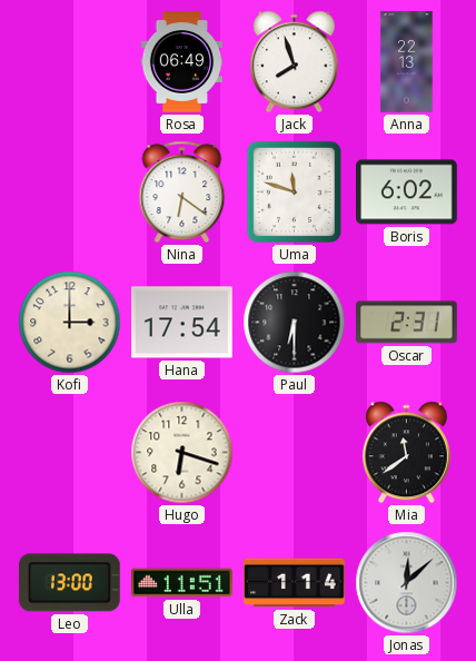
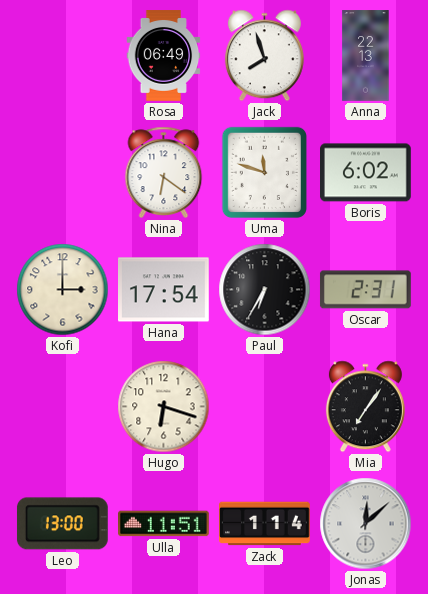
Paul: 6:30 -> 6:35
Mia: 11:39 -> 7:06
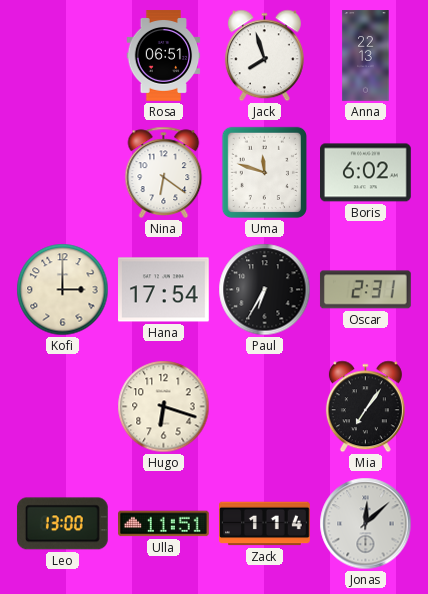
Rosa: 06:49 -> 06:51
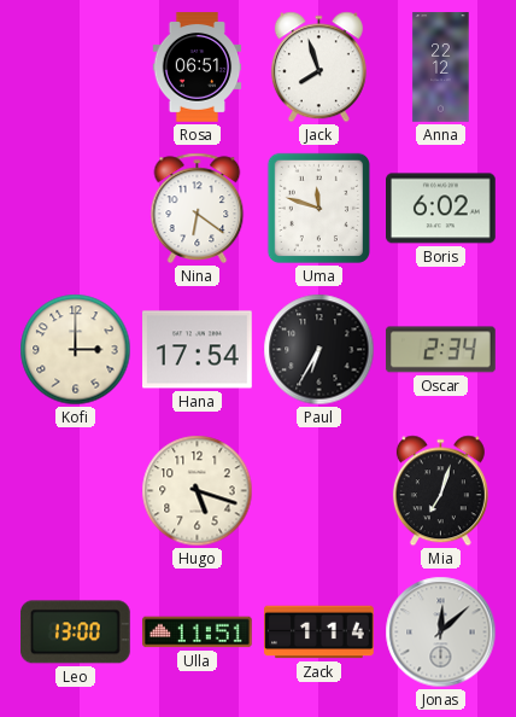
Anna: 22:13 -> 22:12
Oscar: 2:31 -> 2:34
Hugo: 6:18 -> 5:18
Mia: 7:06 -> 7:03
